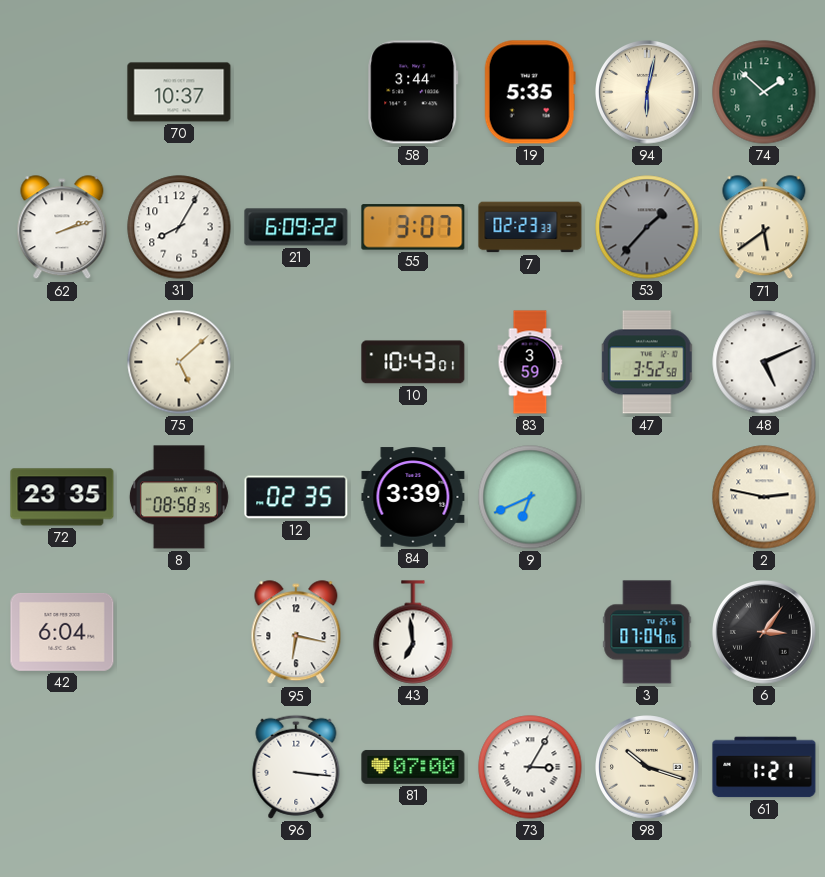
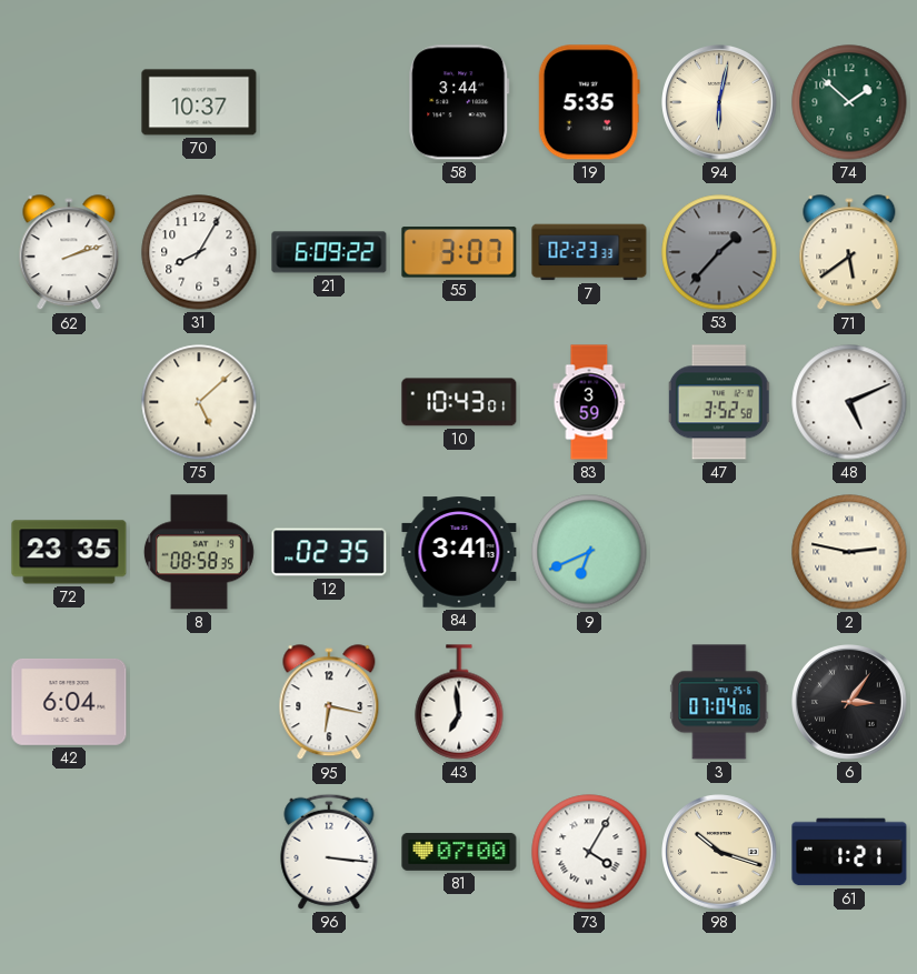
84: 3:39 -> 3:41
73: 3:05 -> 4:05
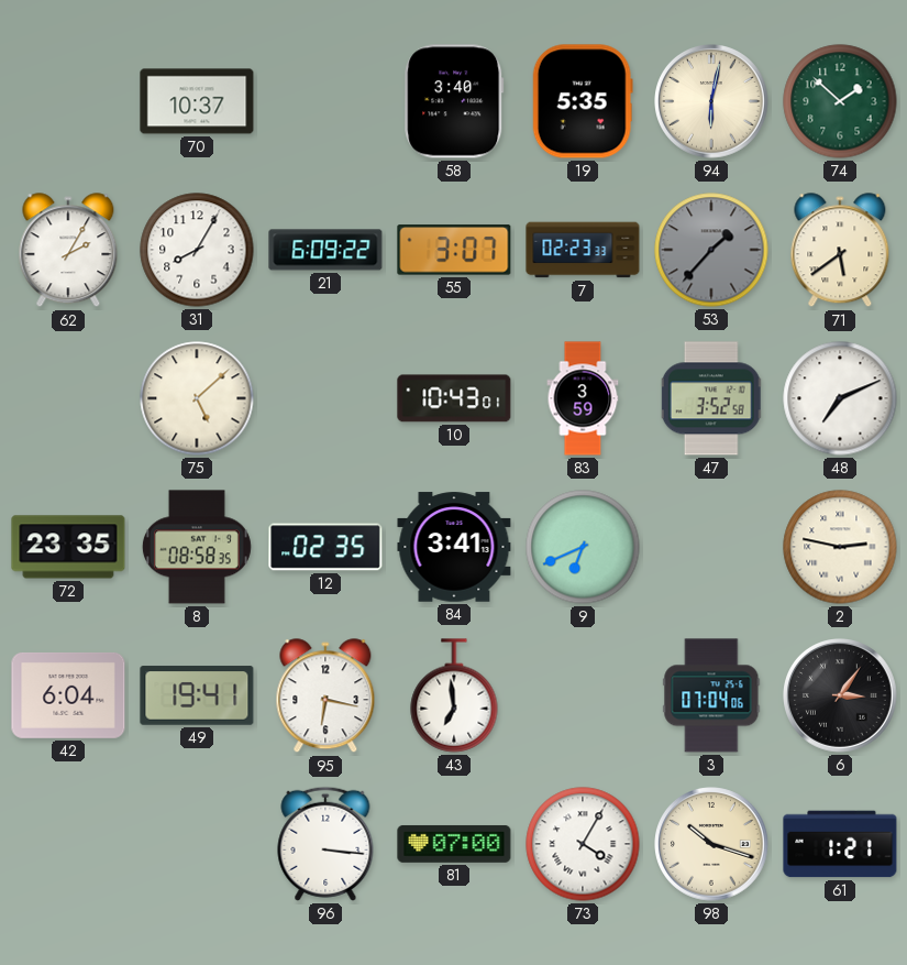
58: 3:44 -> 3:40
62: 2:12 -> 2:05
48: 5:11 -> 7:11
49: none -> 19:41
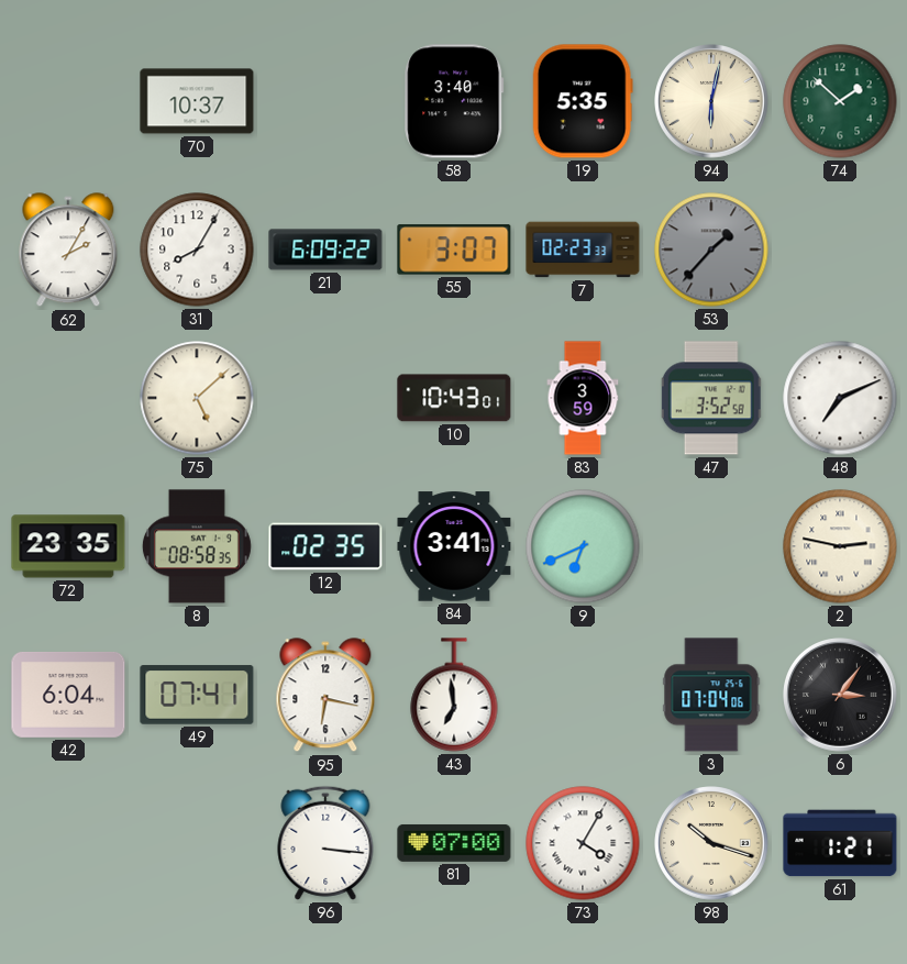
71: 5:39 -> none
49: 19:41 -> 07:41
